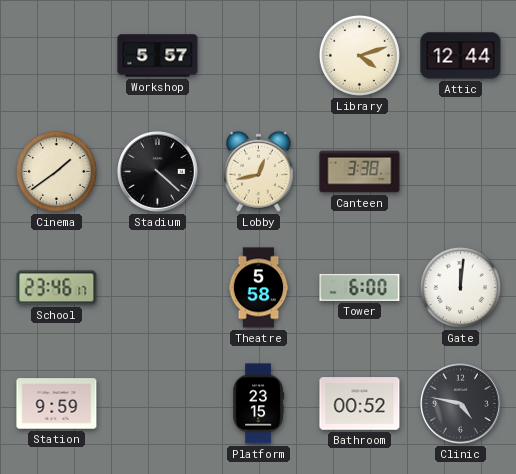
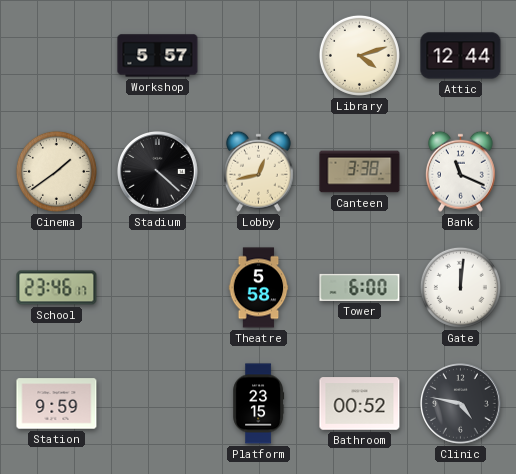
Bank: none -> 11:19
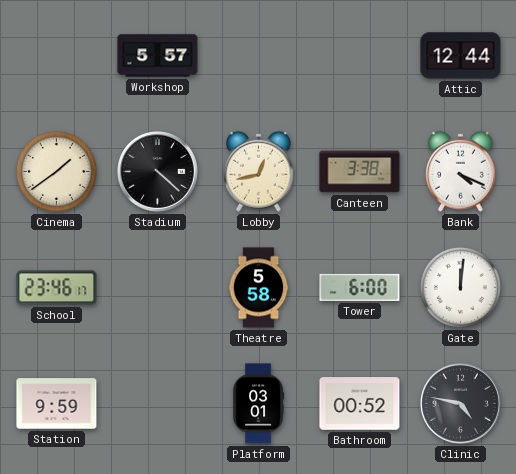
Library: 4:12 -> none
Bank: 11:19 -> 4:19
Platform: 23:15 -> 03:01
